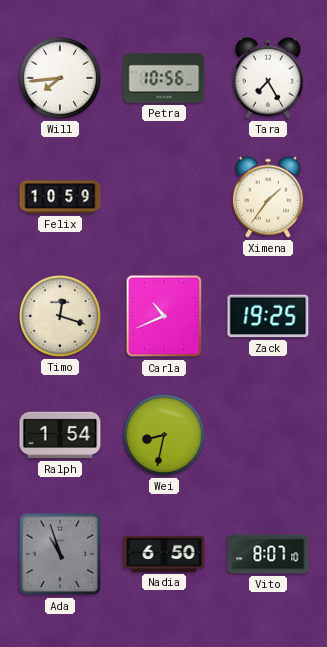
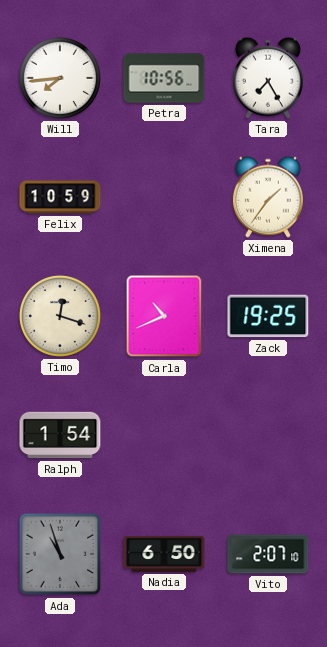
Wei: 8:32 -> none
Vito: 8:07 -> 2:07
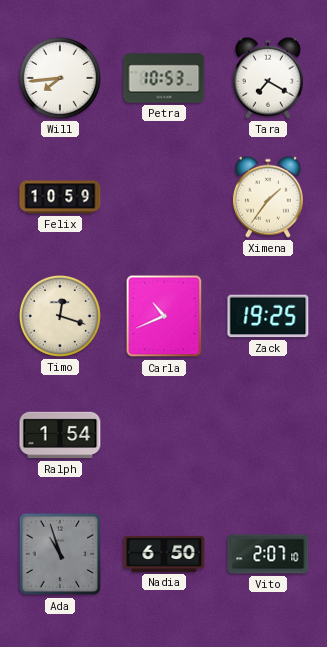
Petra: 10:56 -> 10:53
Tara: 7:25 -> 7:20
